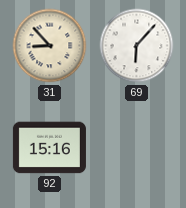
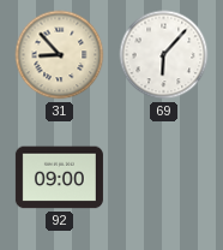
92: 15:16 -> 09:00
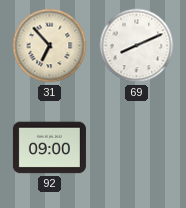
31: 8:53 -> 6:53
69: 6:07 -> 8:11
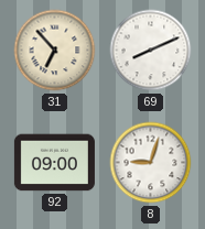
8: none -> 9:03
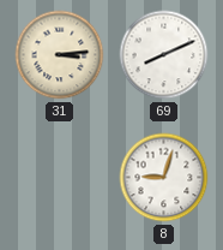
31: 6:53 -> 3:14
92: 09:00 -> none
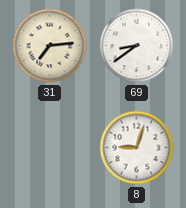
31: 3:14 -> 7:14
69: 8:11 -> 8:39
